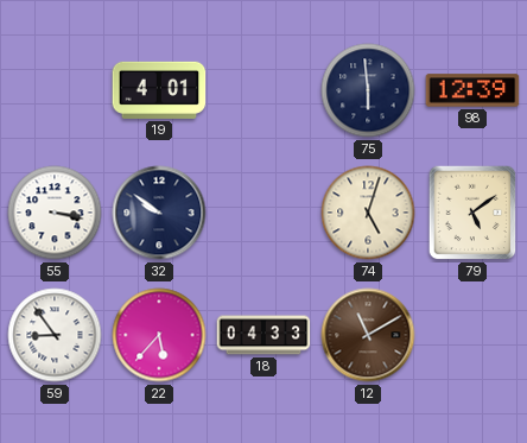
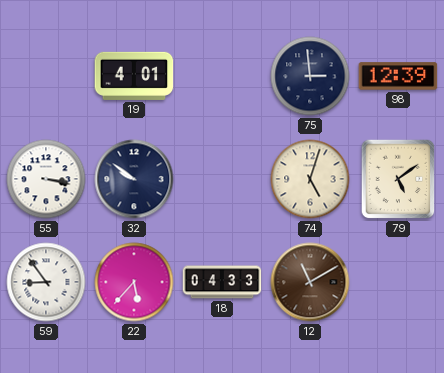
75: 5:59 -> 2:59
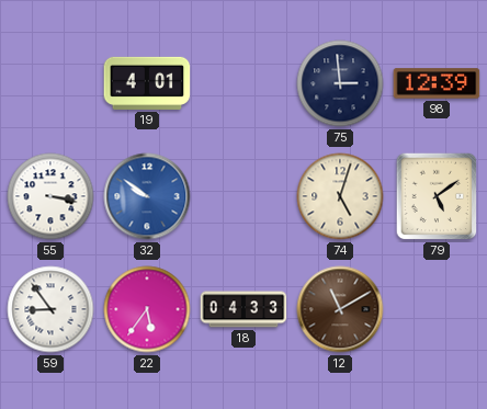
32 dial: navy -> blue
22: 5:37 -> 5:36
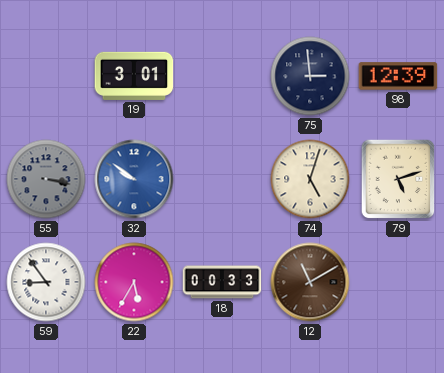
19: 4:01 -> 3:01
55 dial: white -> grey
79: 5:09 -> 5:12
22: 5:36 -> 5:35
18: 04:33 -> 00:33
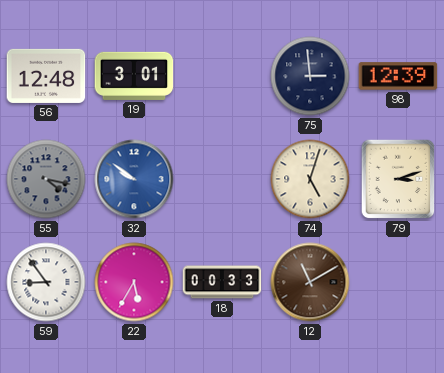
56: none -> 12:48
55: 3:17 -> 4:17
79: 5:12 -> 3:12
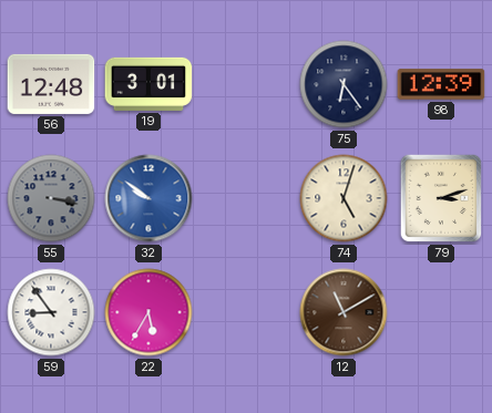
75: 2:59 -> 6:24
55: 4:17 -> 3:17
18: 00:33 -> none
